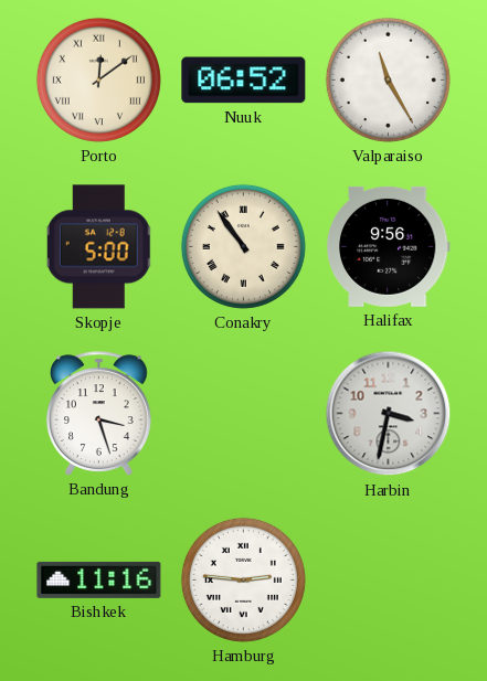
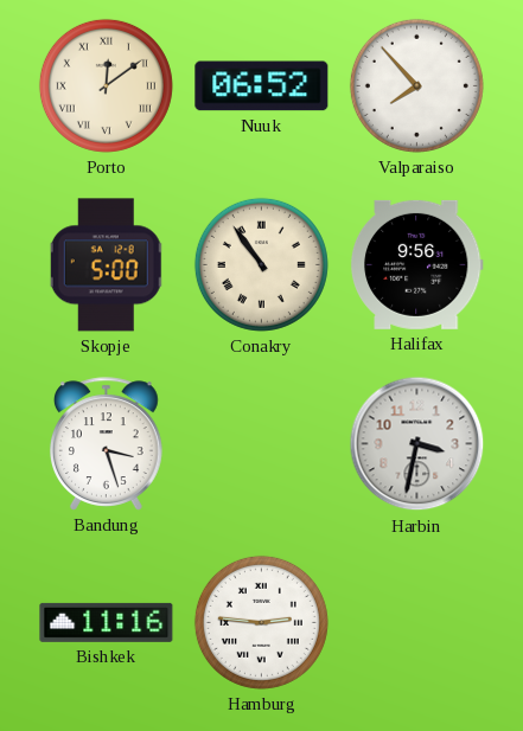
Valparaiso: 11:25 -> 7:53
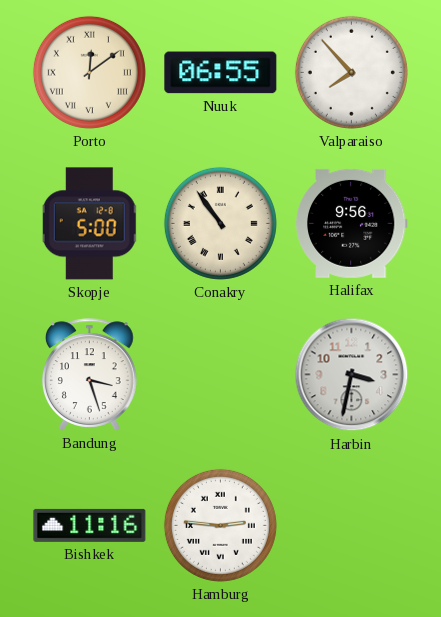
Nuuk: 06:52 -> 06:55
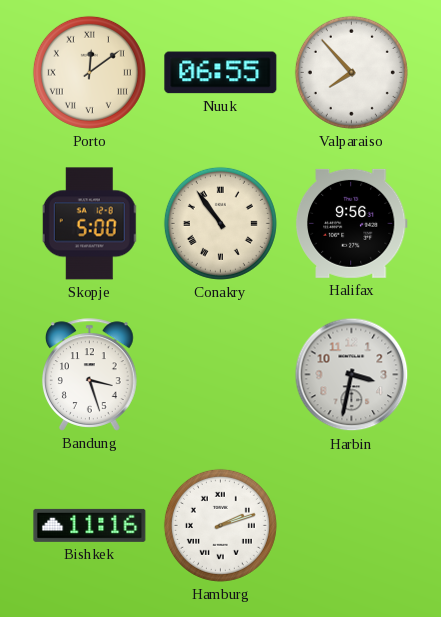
Hamburg: 2:46 -> 2:12
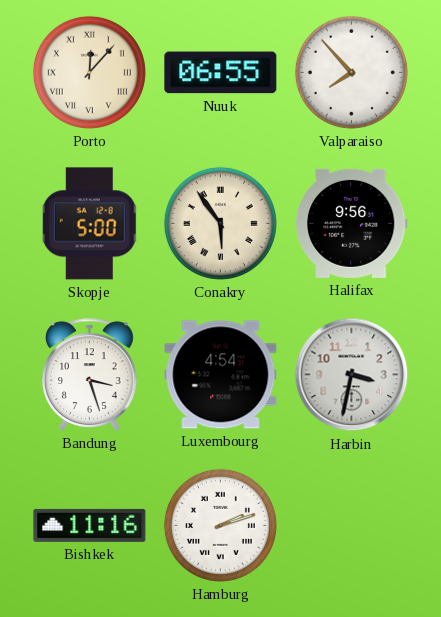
Porto: 12:09 -> 12:07
Conakry: 10:54 -> 5:54
Luxembourg: none -> 4:54
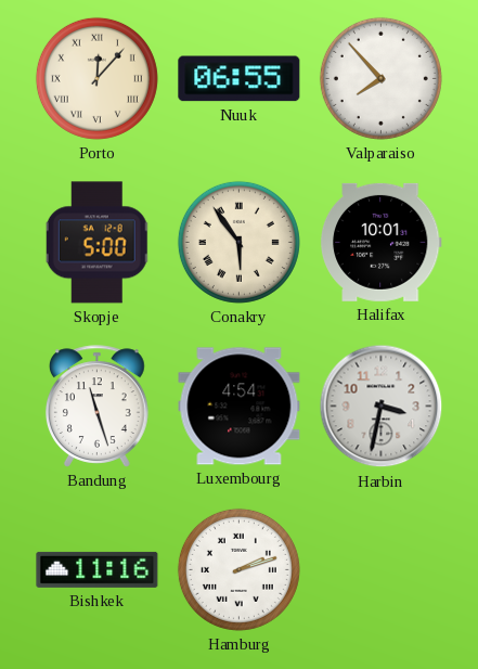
Halifax: 9:56 -> 10:01
Bandung: 3:27 -> 11:27
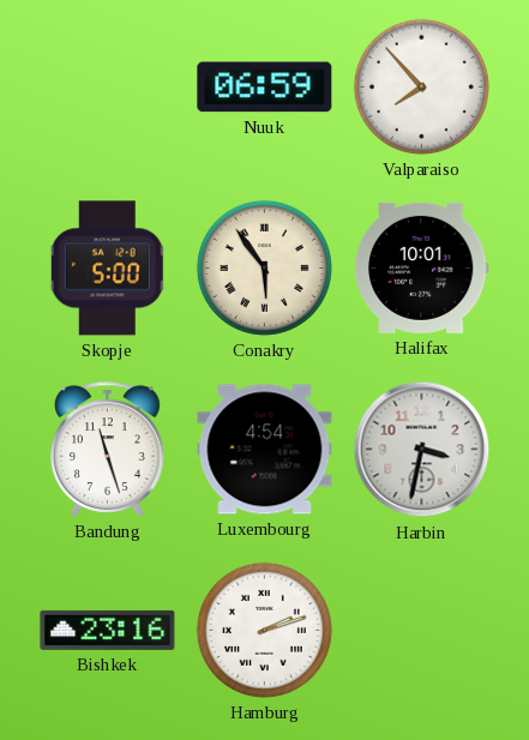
Porto: 12:07 -> none
Nuuk: 06:55 -> 06:59
Bishkek: 11:16 -> 23:16
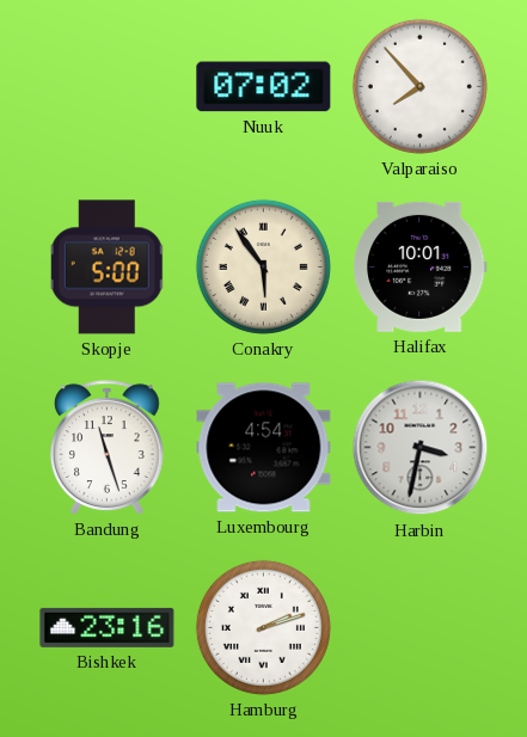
Nuuk: 06:59 -> 07:02
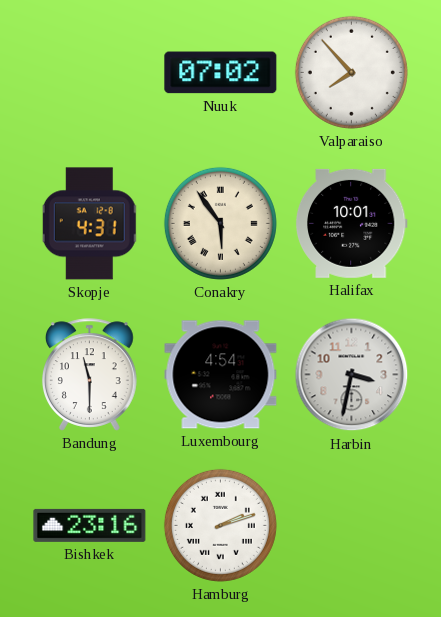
Skopje: 5:00 -> 4:31
Bandung: 11:27 -> 11:30
